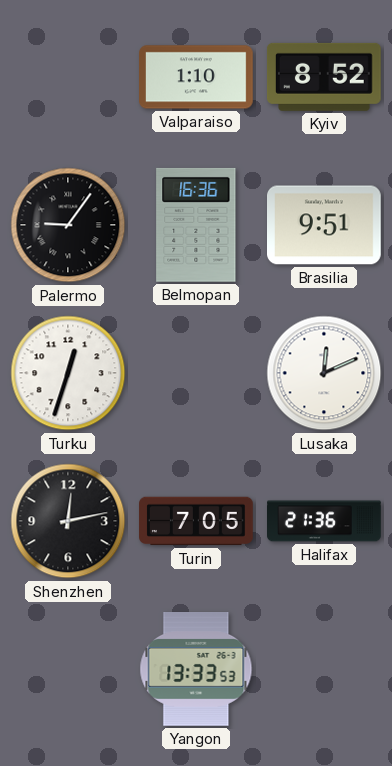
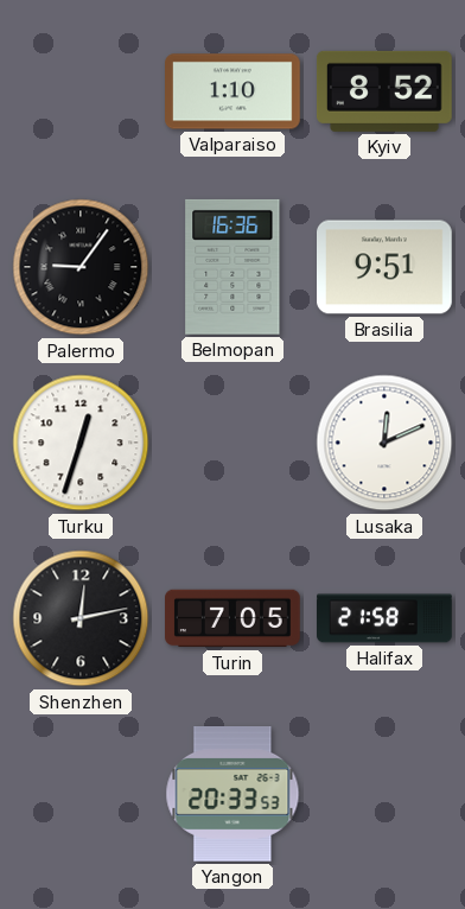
Halifax: 21:36 -> 21:58
Yangon: 13:33 -> 20:33
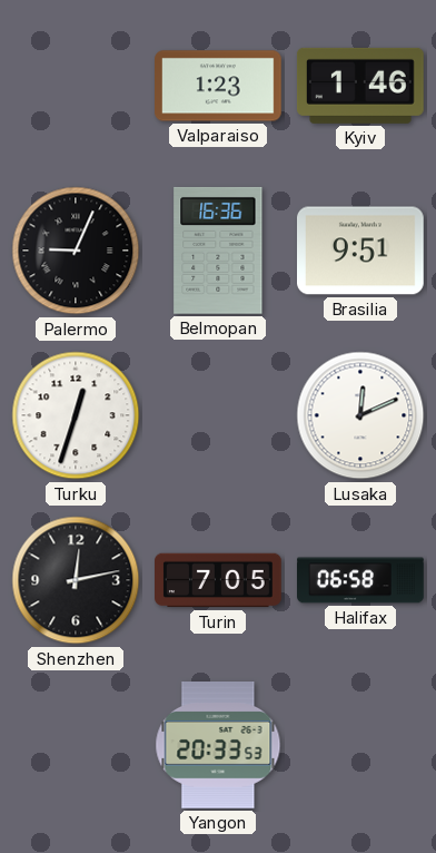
Valparaiso: 1:10 -> 1:23
Kyiv: 8:52 -> 1:46
Palermo: 9:06 -> 9:04
Halifax: 21:58 -> 06:58
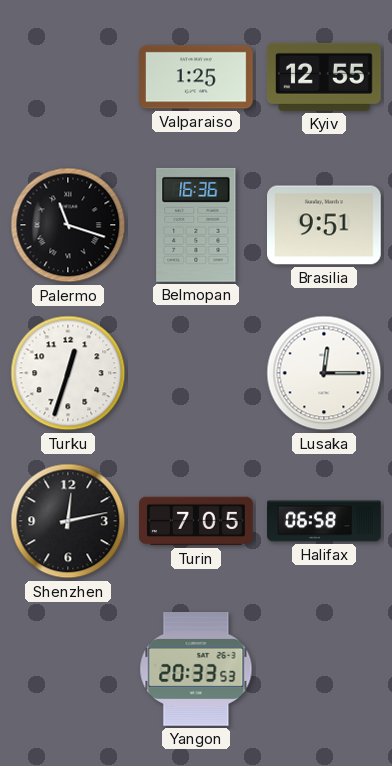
Valparaiso: 1:23 -> 1:25
Kyiv: 1:46 -> 12:55
Palermo: 9:04 -> 11:18
Lusaka: 12:11 -> 12:15
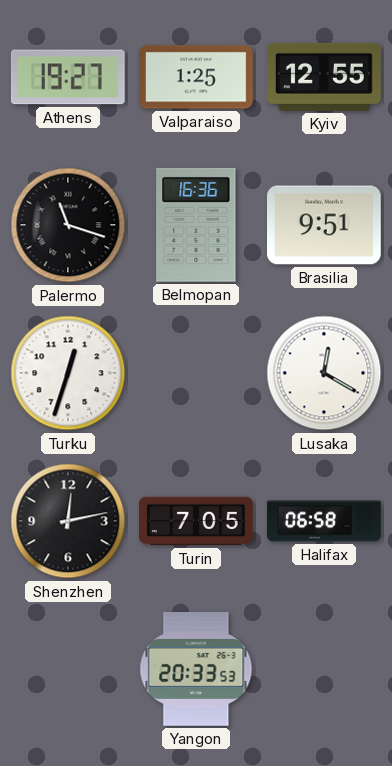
Athens: none -> 19:27
Lusaka: 12:15 -> 12:20
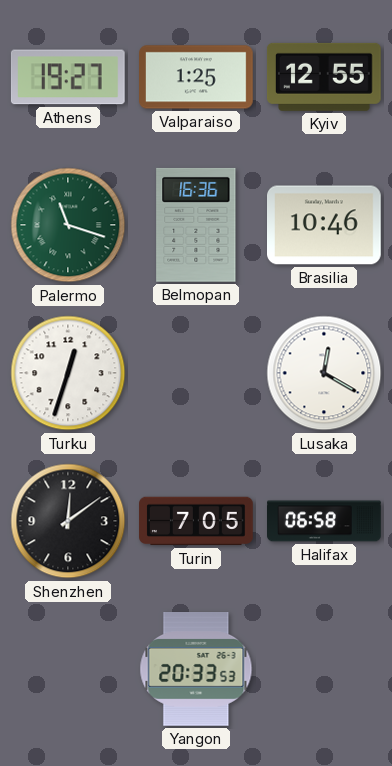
Palermo dial: black -> green
Brasilia: 9:51 -> 10:46
Shenzhen: 12:13 -> 12:09
